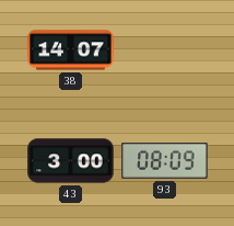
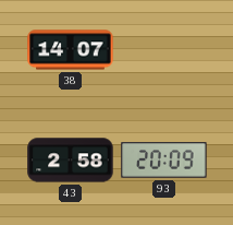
43: 3:00 -> 2:58
93: 08:09 -> 20:09
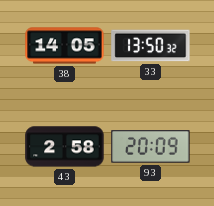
38: 14:07 -> 14:05
33: none -> 13:50
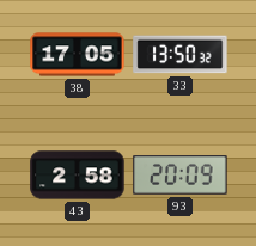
38: 14:05 -> 17:05
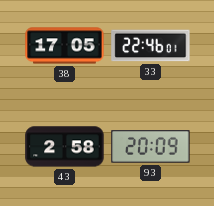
33: 13:50 -> 22:46
